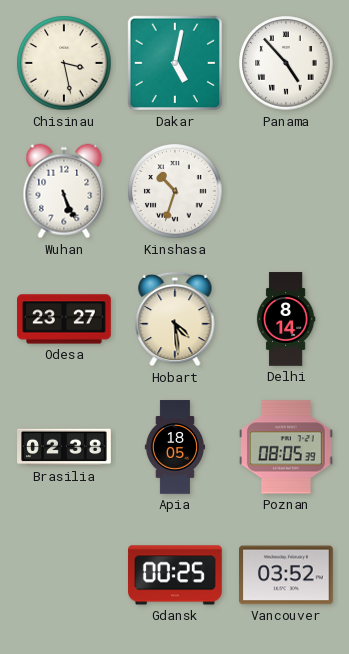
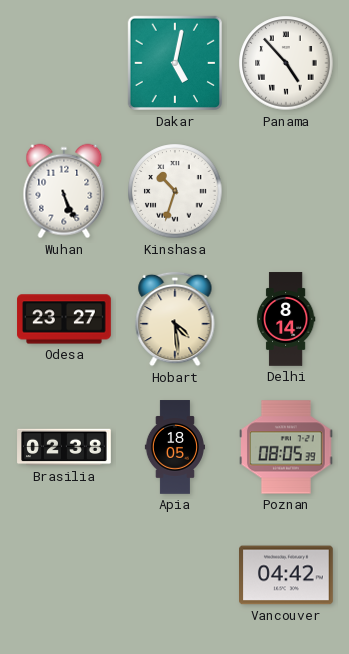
Chisinau: 3:28 -> none
Gdansk: 00:25 -> none
Vancouver: 03:52 -> 04:42
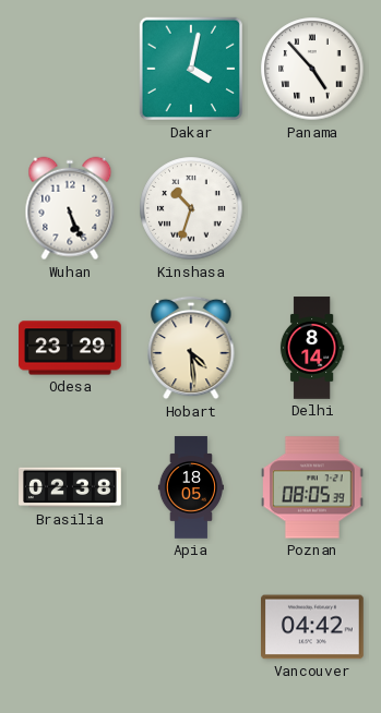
Dakar: 5:02 -> 4:02
Odesa: 23:27 -> 23:29
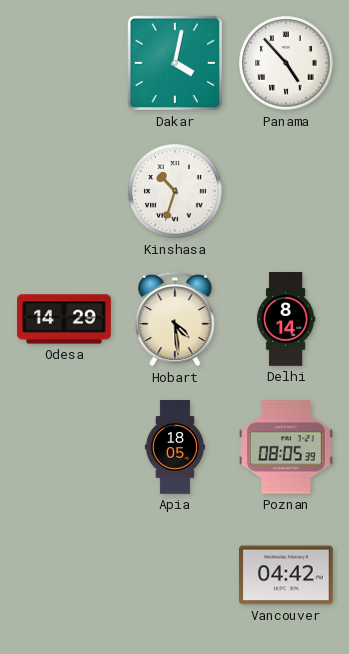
Wuhan: 5:26 -> none
Odesa: 23:29 -> 14:29
Brasilia: 02:38 -> none
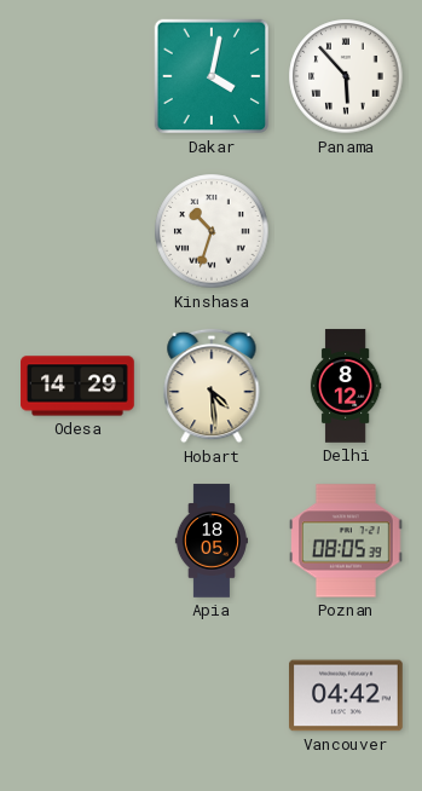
Panama: 4:53 -> 5:53
Delhi: 8:14 -> 8:12
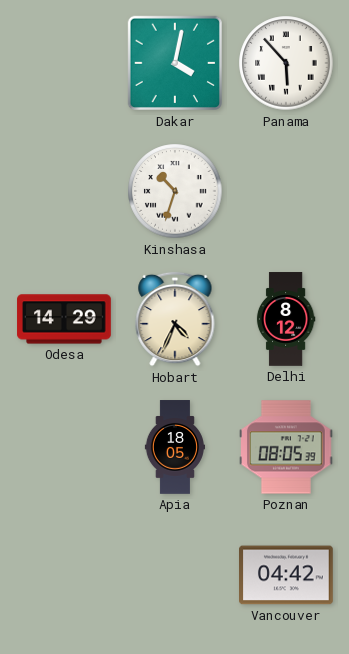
Hobart: 4:29 -> 4:34
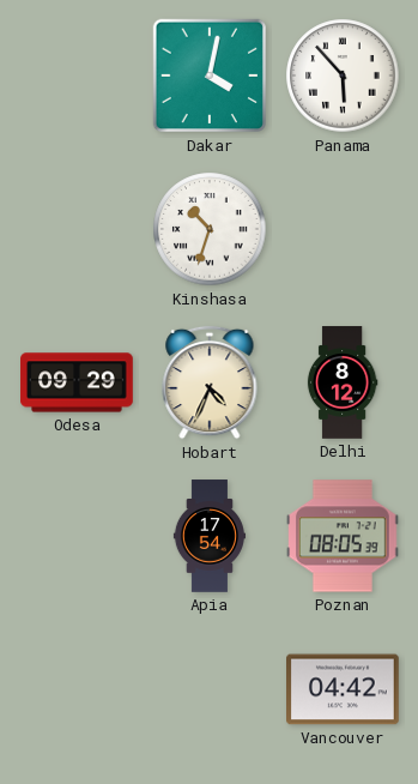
Odesa: 14:29 -> 09:29
Apia: 18:05 -> 17:54
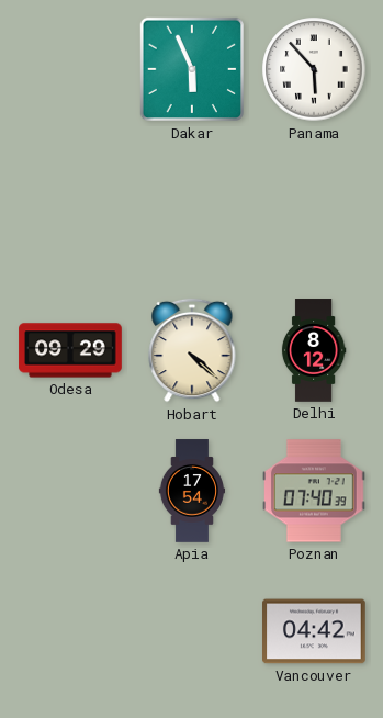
Dakar: 4:02 -> 5:56
Kinshasa: 10:33 -> none
Hobart: 4:34 -> 4:22
Poznan: 08:05 -> 07:40
